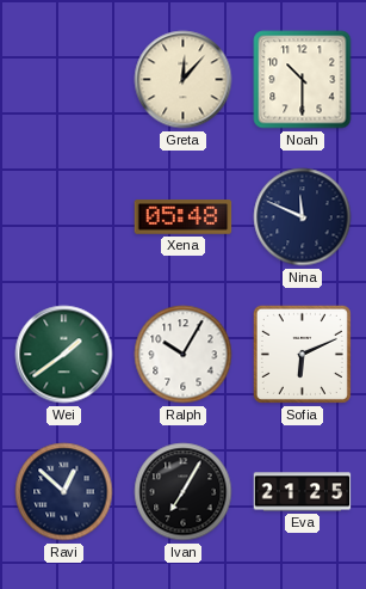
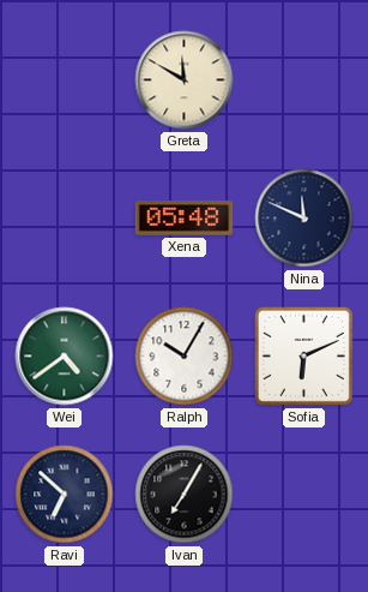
Greta: 12:07 -> 11:50
Noah: 10:30 -> none
Wei: 1:39 -> 4:39
Ravi: 12:52 -> 6:52
Eva: 21:25 -> none
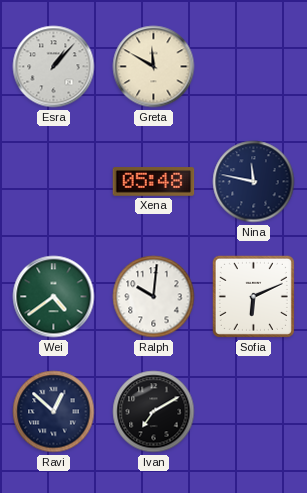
Esra: none -> 1:07
Nina: 11:49 -> 11:47
Ralph: 10:05 -> 10:01
Ravi: 6:52 -> 12:52
Ivan: 7:05 -> 7:10
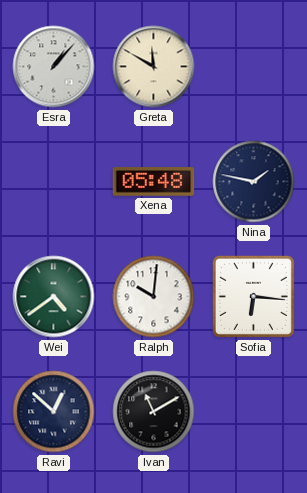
Nina: 11:47 -> 1:47
Sofia: 6:11 -> 6:16
Ivan: 7:10 -> 11:10
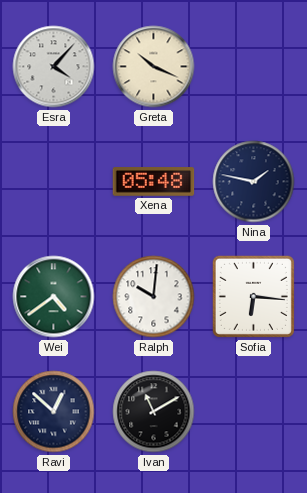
Esra: 1:07 -> 4:07
Greta: 11:50 -> 10:19
